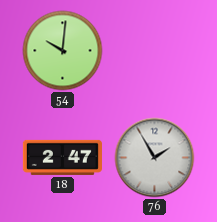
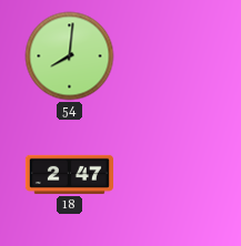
54: 10:01 -> 8:01
76: 1:55 -> none
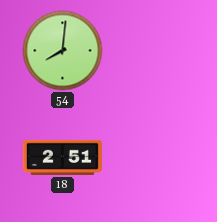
18: 2:47 -> 2:51
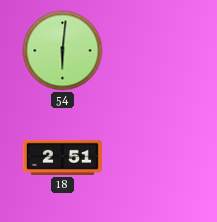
54: 8:01 -> 6:01
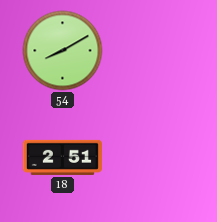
54: 6:01 -> 8:10
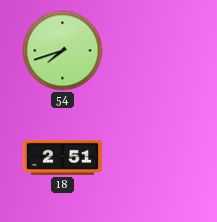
54: 8:10 -> 7:42
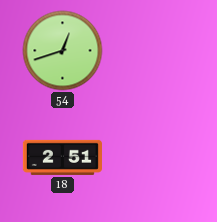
54: 7:42 -> 12:42
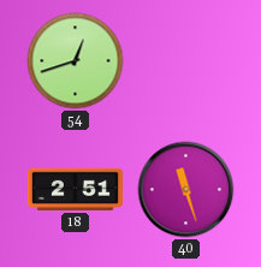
40: none -> 11:27
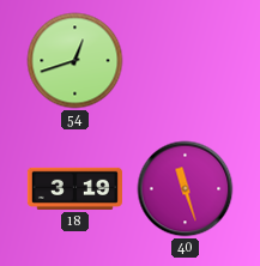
18: 2:51 -> 3:19
